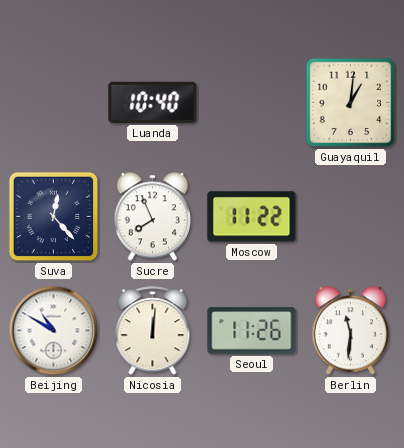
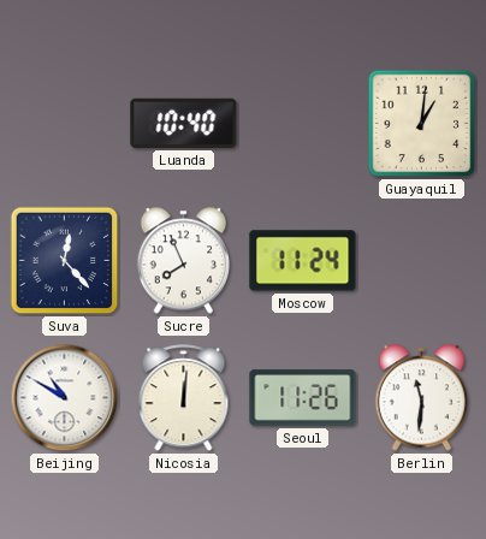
Moscow: 11:22 -> 11:24
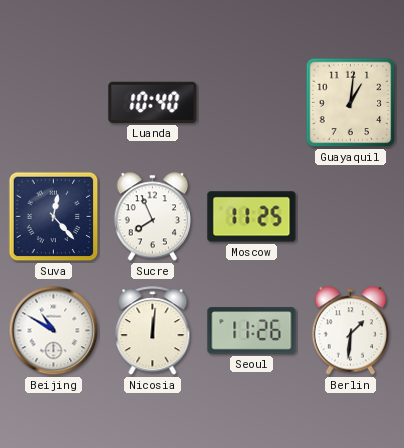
Moscow: 11:24 -> 11:25
Berlin: 11:31 -> 1:31
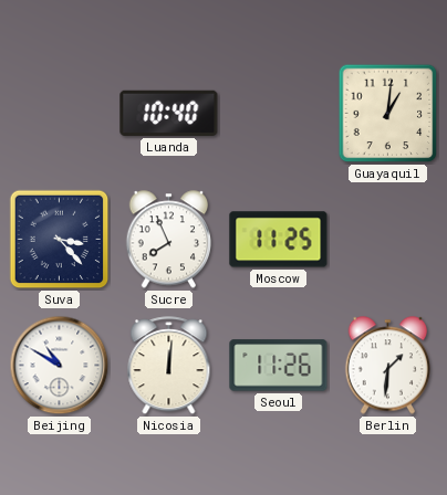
Suva: 12:23 -> 3:23
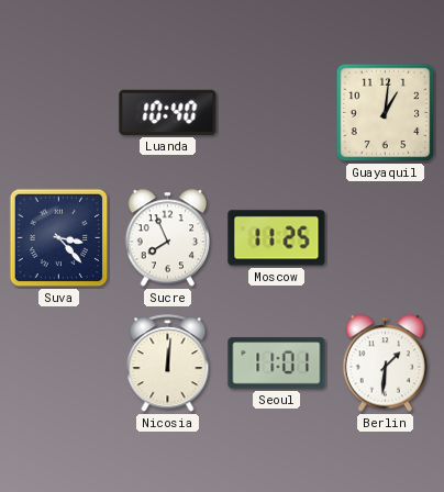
Beijing: 10:50 -> none
Seoul: 11:26 -> 11:01
